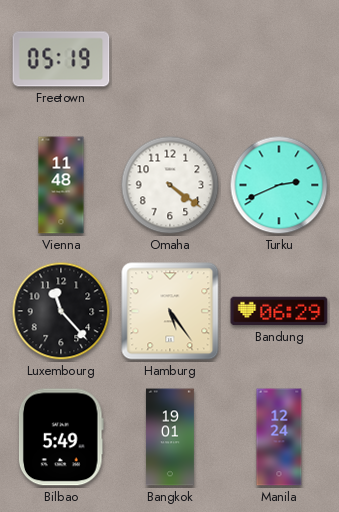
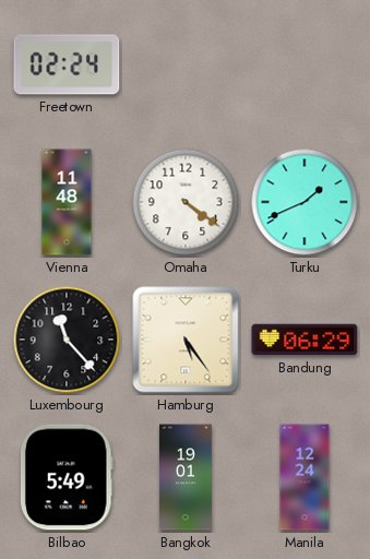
Freetown: 05:19 -> 02:24
Turku: 2:41 -> 1:41
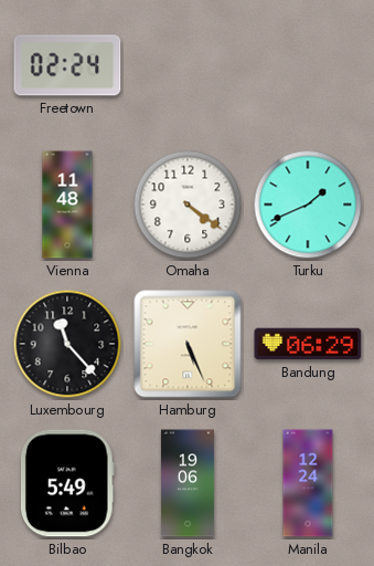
Hamburg: 5:24 -> 5:26
Bangkok: 19:01 -> 19:06
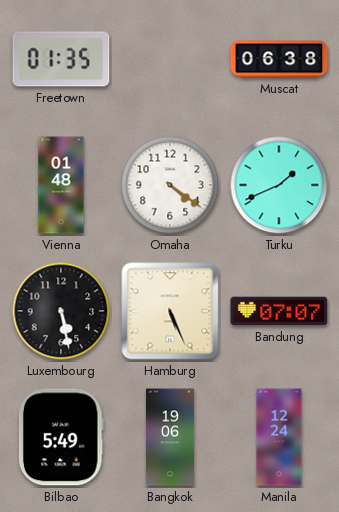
Freetown: 02:24 -> 01:35
Muscat: none -> 06:38
Vienna: 11:48 -> 01:48
Luxembourg: 11:23 -> 5:28
Bandung: 06:29 -> 07:07
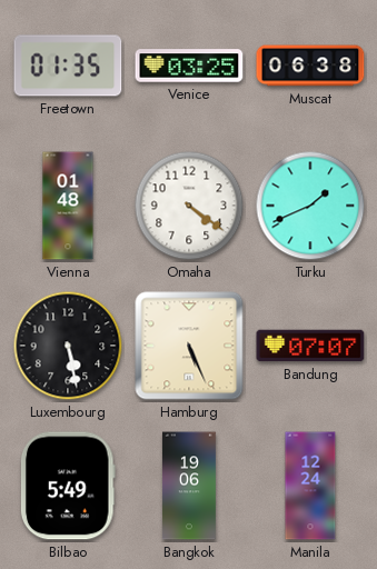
Venice: none -> 03:25
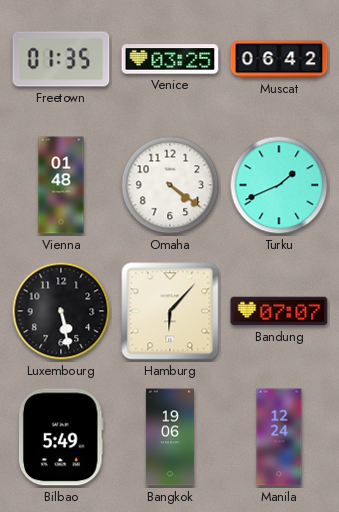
Muscat: 06:38 -> 06:42
Hamburg: 5:26 -> 6:07
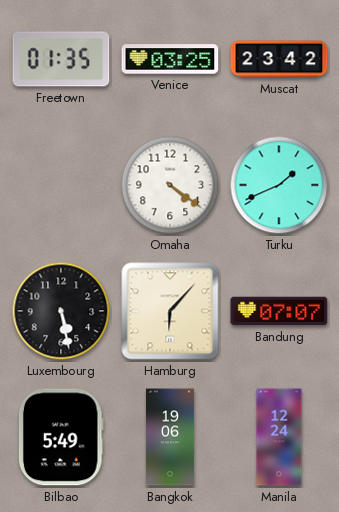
Muscat: 06:42 -> 23:42
Vienna: 01:48 -> none
